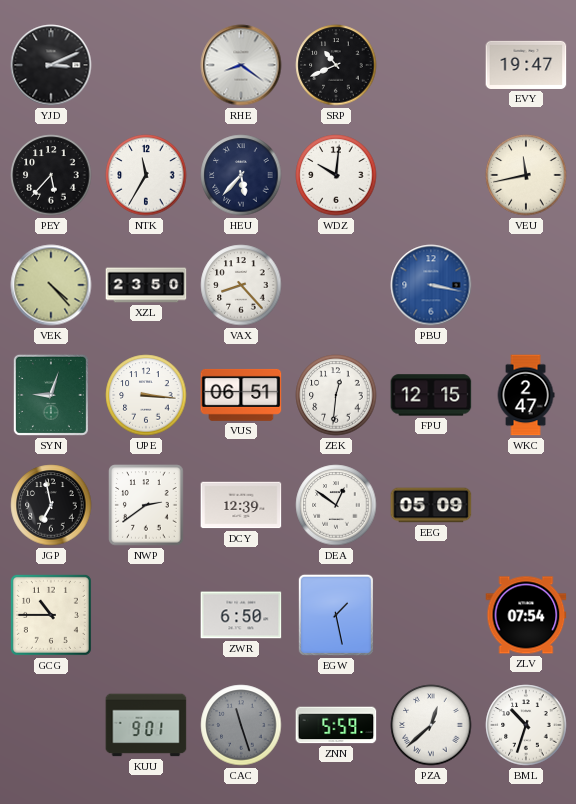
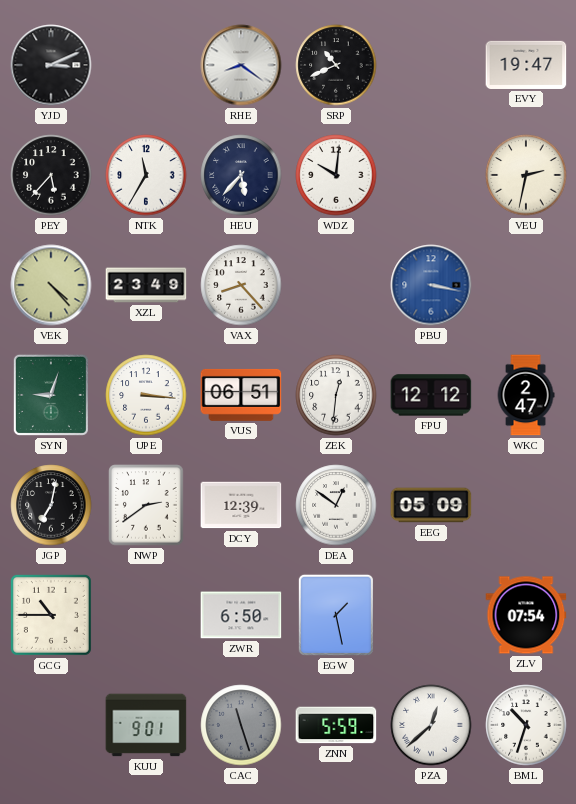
VEU: 11:43 -> 2:32
XZL: 23:50 -> 23:49
FPU: 12:15 -> 12:12
JGP: 6:58 -> 7:02
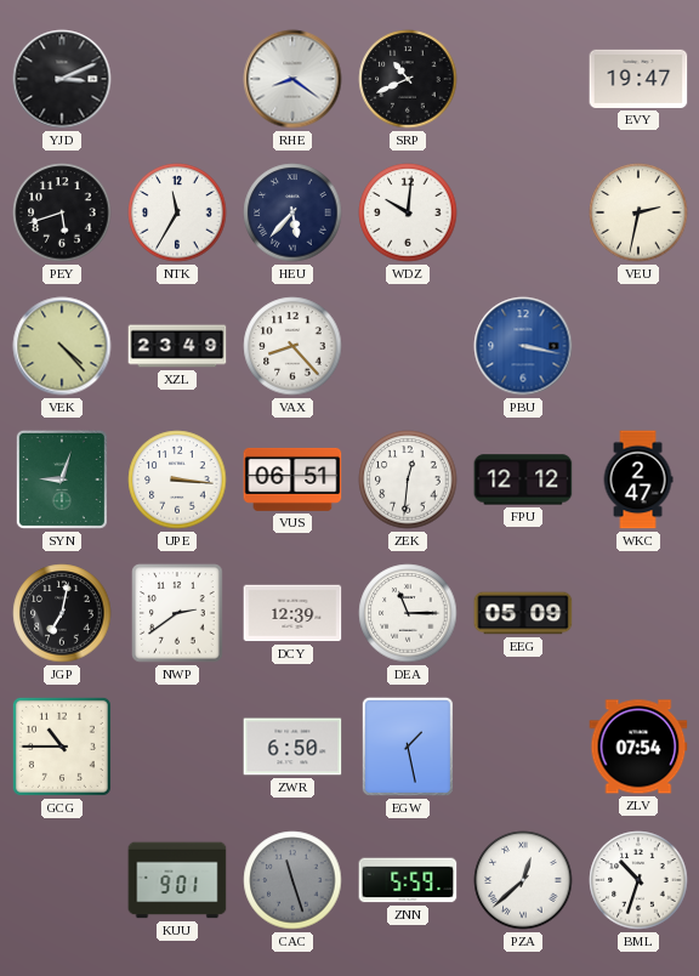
PEY: 5:37 -> 5:42
DEA: 12:51 -> 11:15
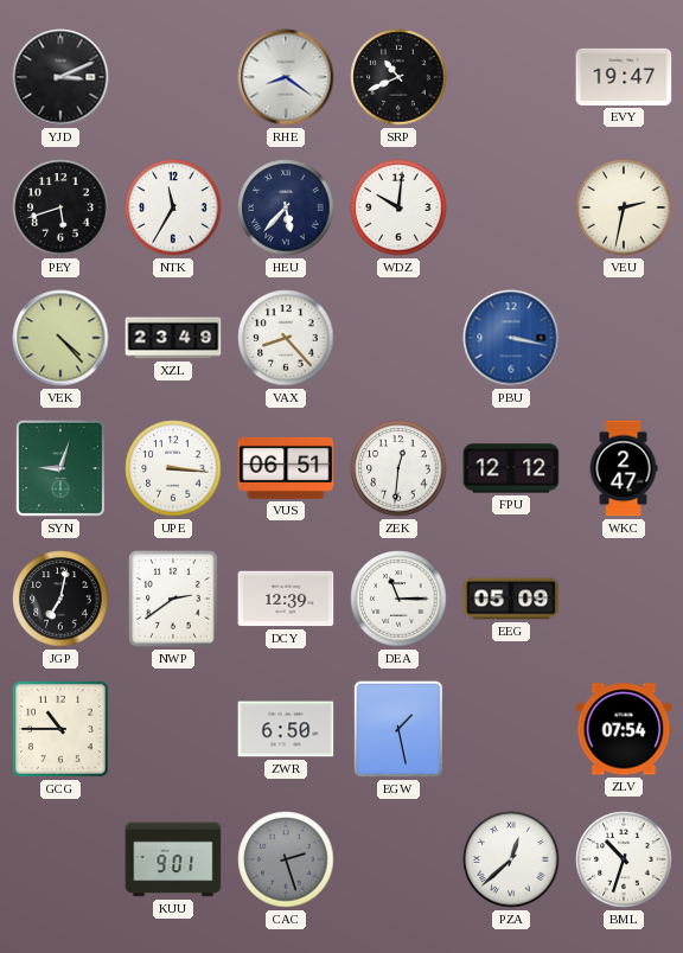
CAC: 11:27 -> 2:27
ZNN: 5:59 -> none
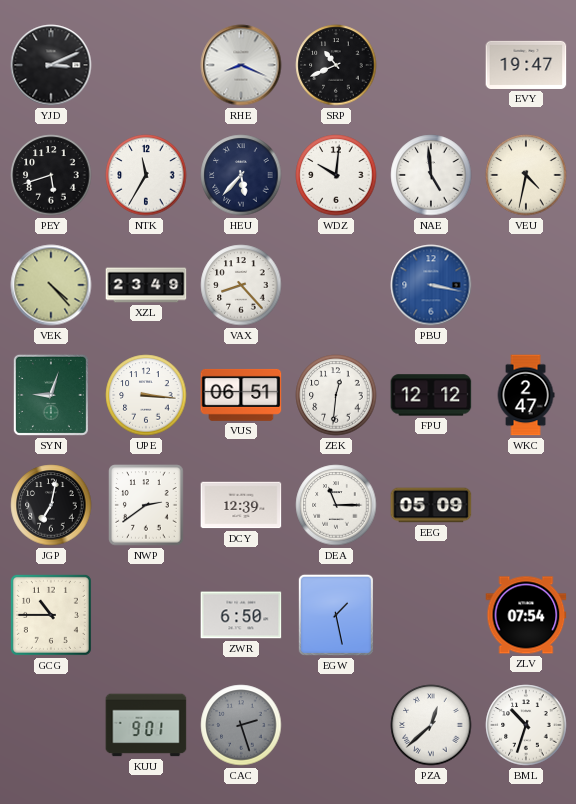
RHE: 8:21 -> 8:19
NAE: none -> 4:59
VEU: 2:32 -> 4:32
